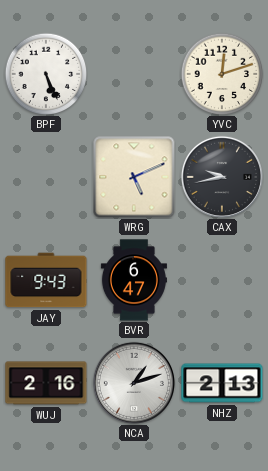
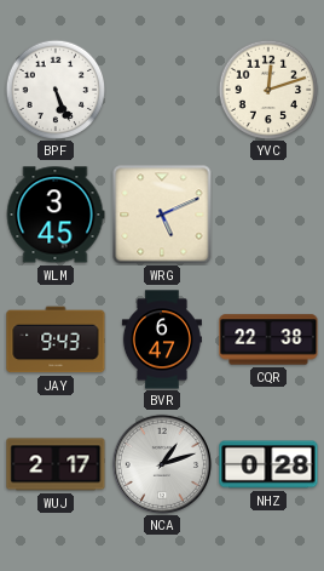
WLM: none -> 3:45
CAX: 9:43 -> none
CQR: none -> 22:38
WUJ: 2:16 -> 2:17
NHZ: 2:13 -> 0:28
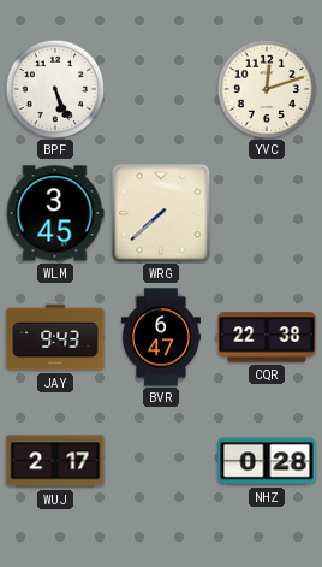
WRG: 5:11 -> 7:38
NCA: 1:12 -> none
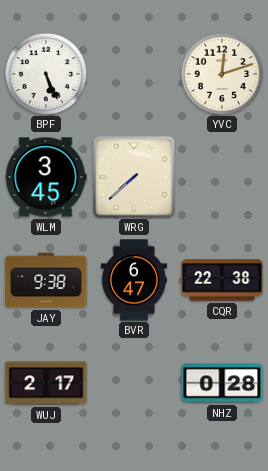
JAY: 9:43 -> 9:38
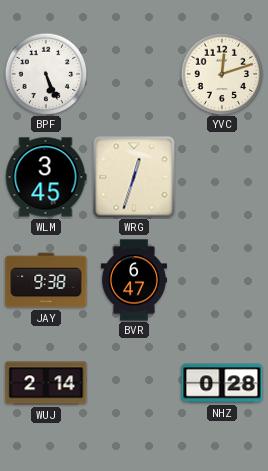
WRG: 7:38 -> 12:33
CQR: 22:38 -> none
WUJ: 2:17 -> 2:14
